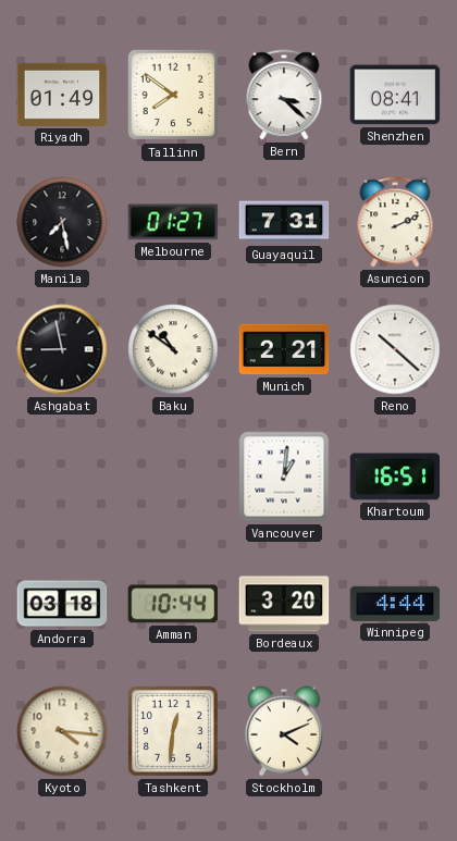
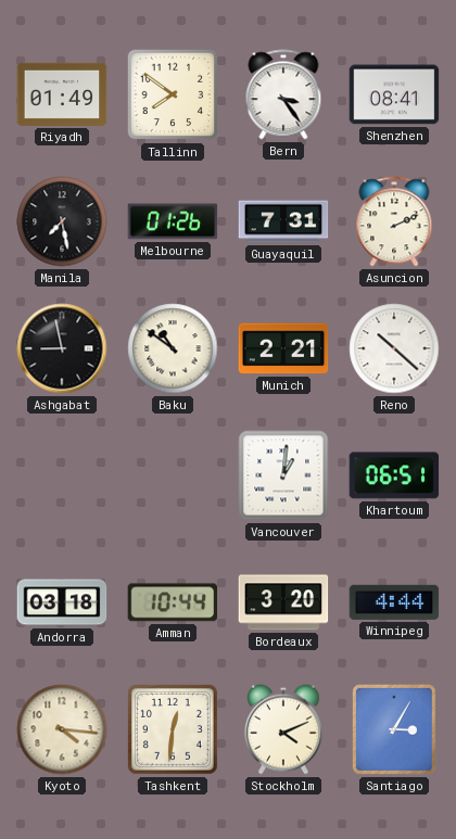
Bern: 3:22 -> 3:24
Melbourne: 01:27 -> 01:26
Khartoum: 16:51 -> 06:51
Santiago: none -> 3:05
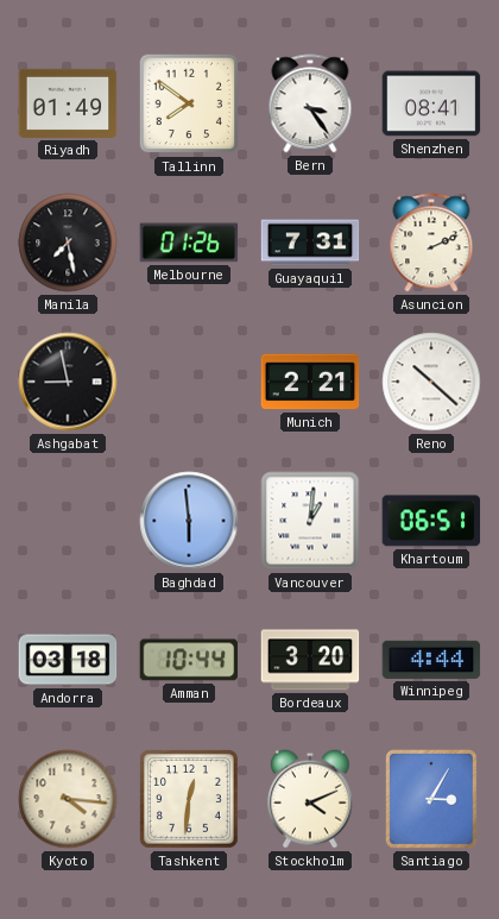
Baku: 10:51 -> none
Baghdad: none -> 5:59
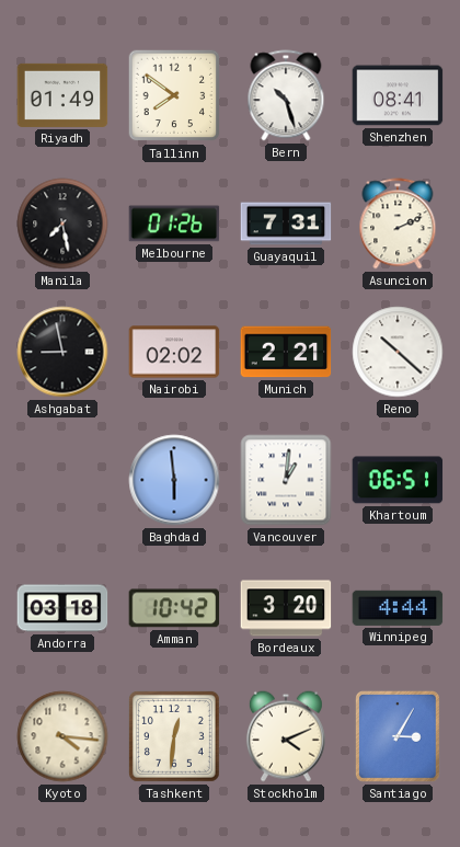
Bern: 3:24 -> 10:27
Nairobi: none -> 02:02
Amman: 10:44 -> 10:42
